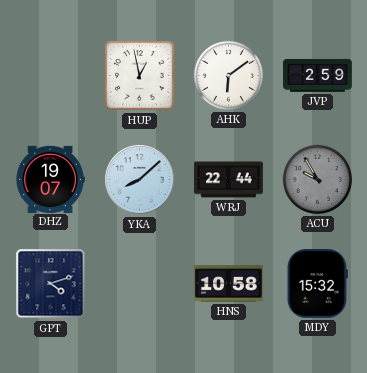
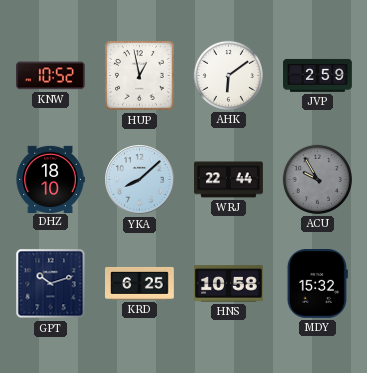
KNW: none -> 10:52
DHZ: 19:07 -> 18:10
GPT: 4:12 -> 10:12
KRD: none -> 6:25
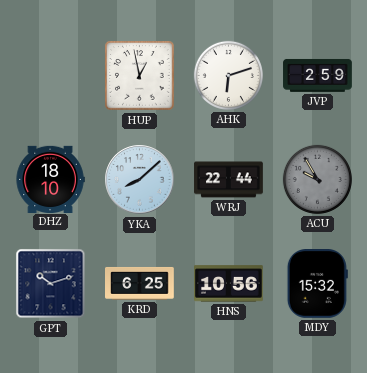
KNW: 10:52 -> none
AHK: 6:09 -> 6:12
HNS: 10:58 -> 10:56
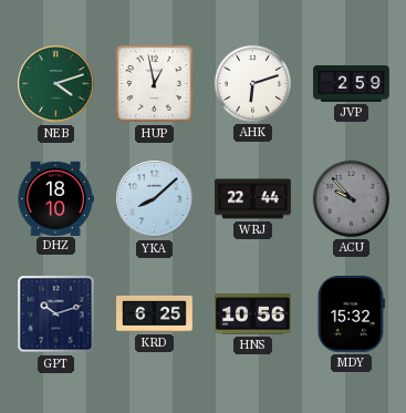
NEB: none -> 4:12
ACU: 9:55 -> 9:53
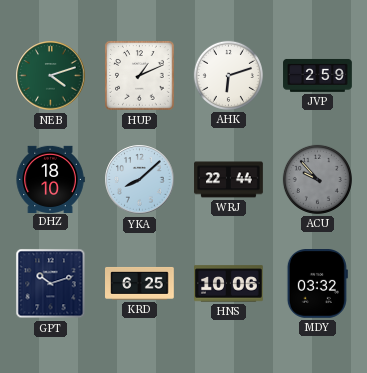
HUP: 12:58 -> 1:11
HNS: 10:56 -> 10:06
MDY: 15:32 -> 03:32
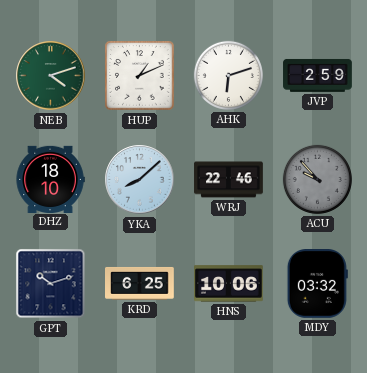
WRJ: 22:44 -> 22:46
